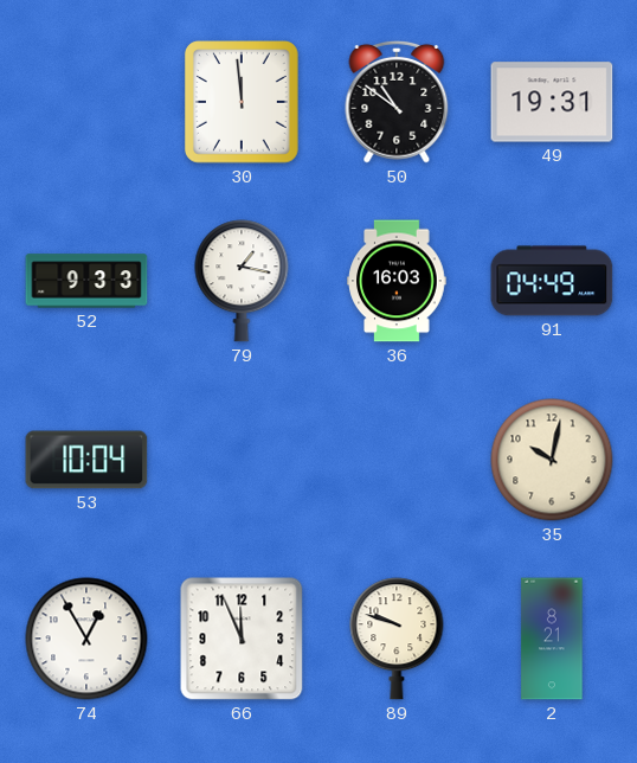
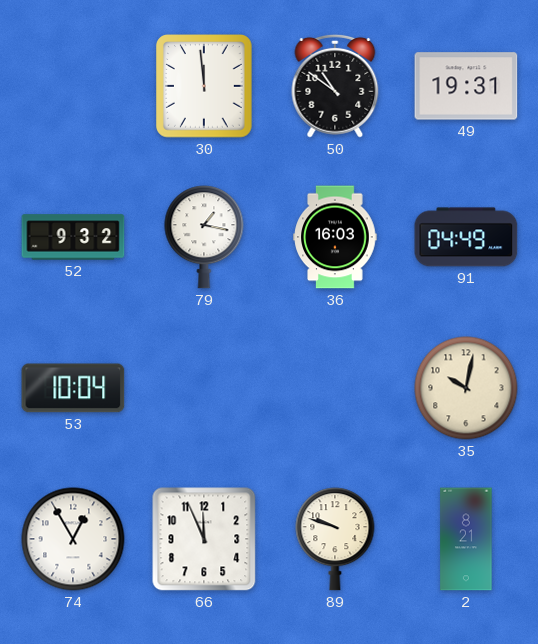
52: 9:33 -> 9:32
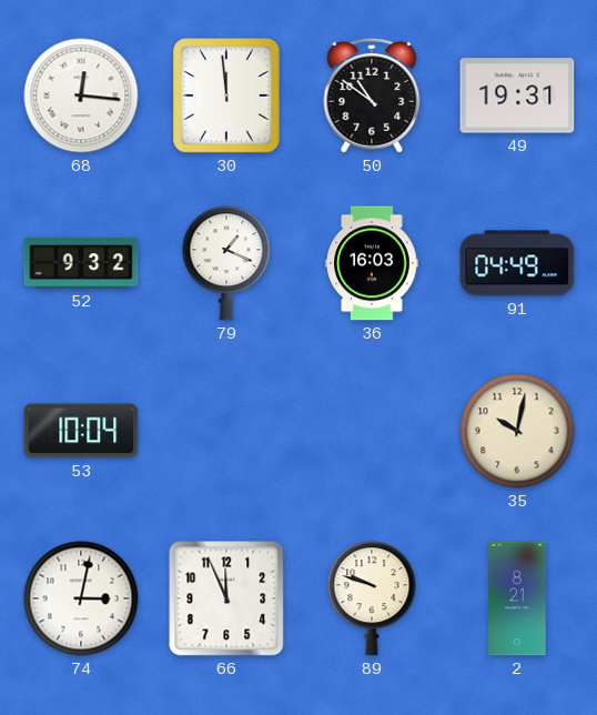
68: none -> 12:16
79: 1:17 -> 1:19
74: 12:55 -> 3:02
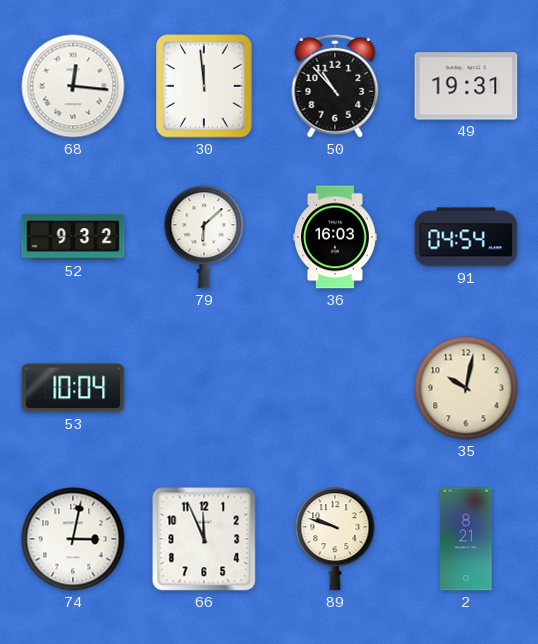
50: 10:51 -> 10:53
79: 1:19 -> 6:08
91: 04:49 -> 04:54
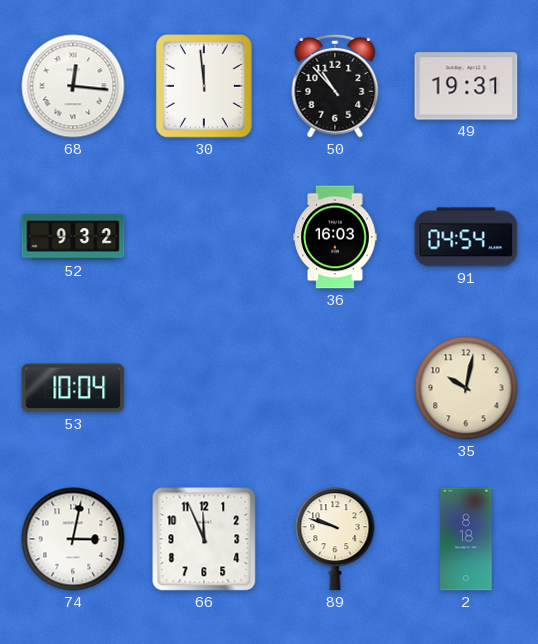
79: 6:08 -> none
2: 8:21 -> 8:18
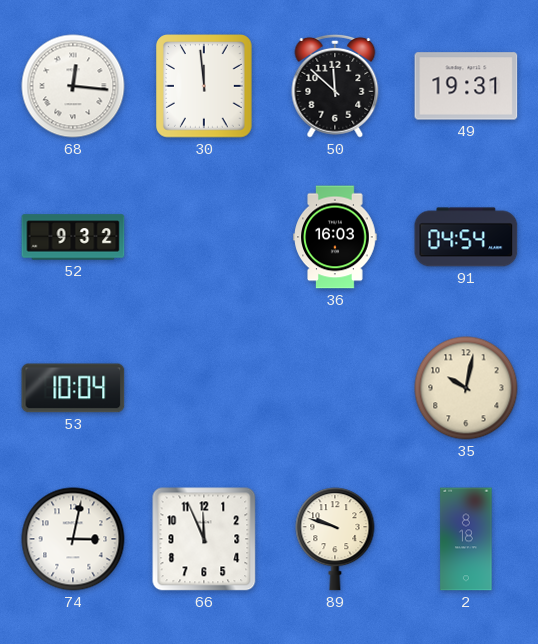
50: 10:53 -> 11:52
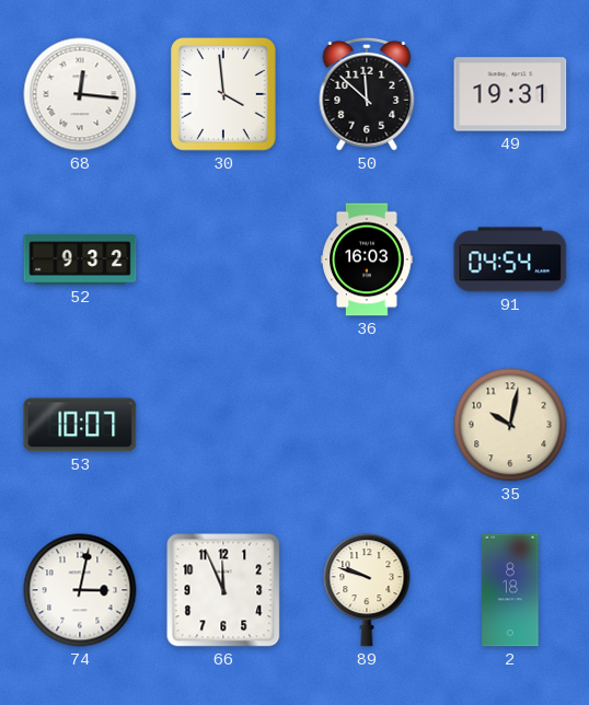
30: 11:59 -> 3:59
53: 10:04 -> 10:07
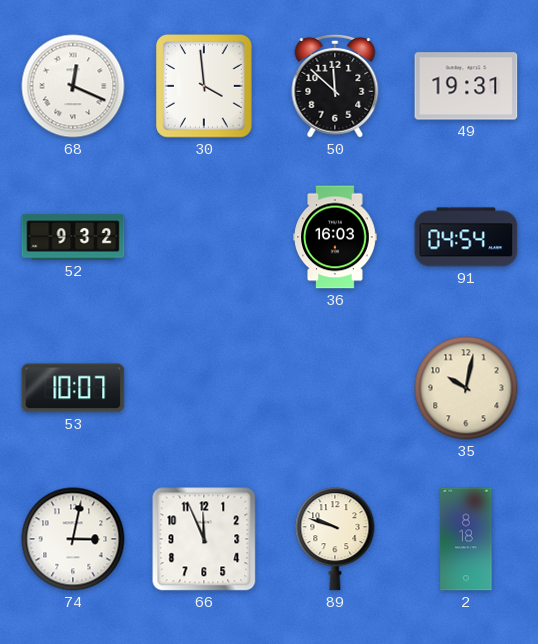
68: 12:16 -> 12:19
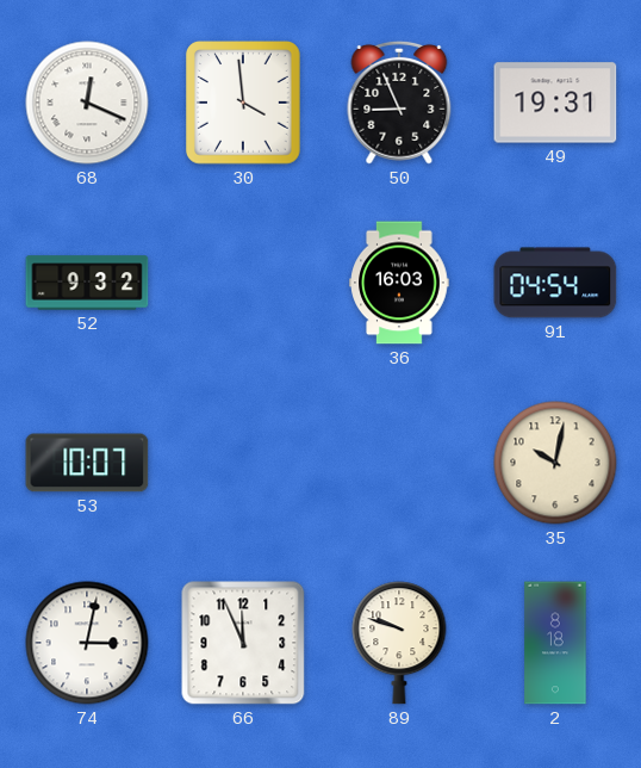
50: 11:52 -> 8:56
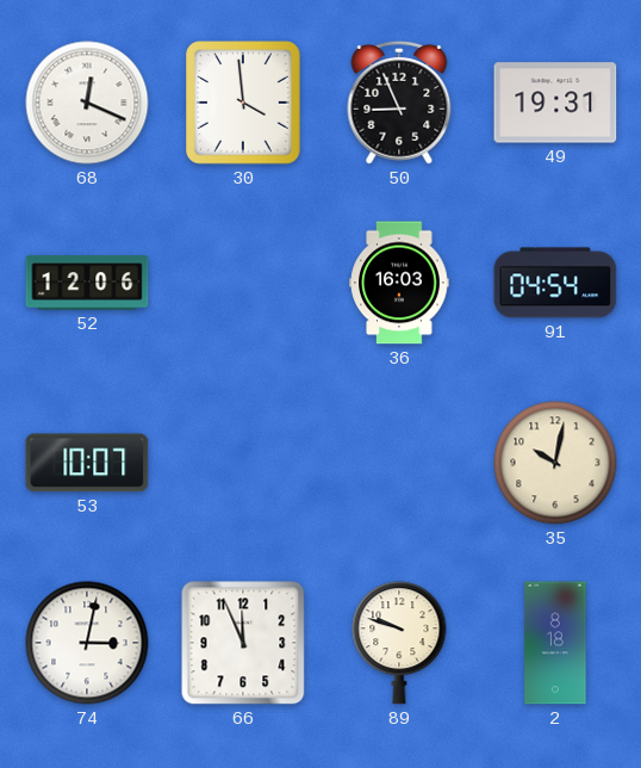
52: 9:32 -> 12:06
